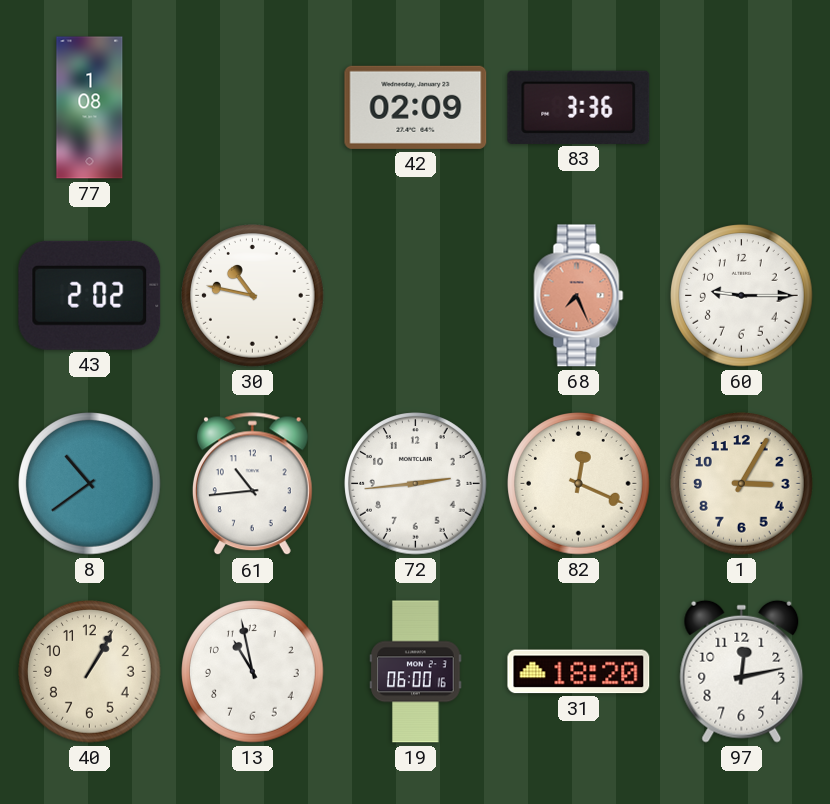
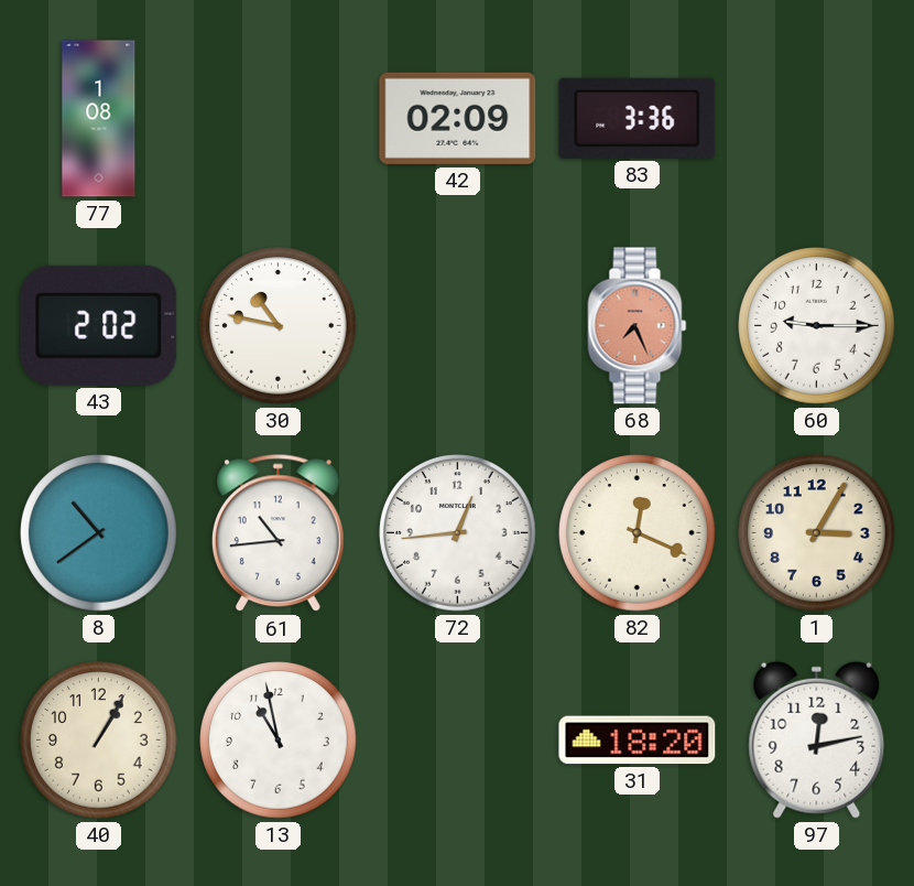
72: 2:44 -> 12:44
19: 06:00 -> none
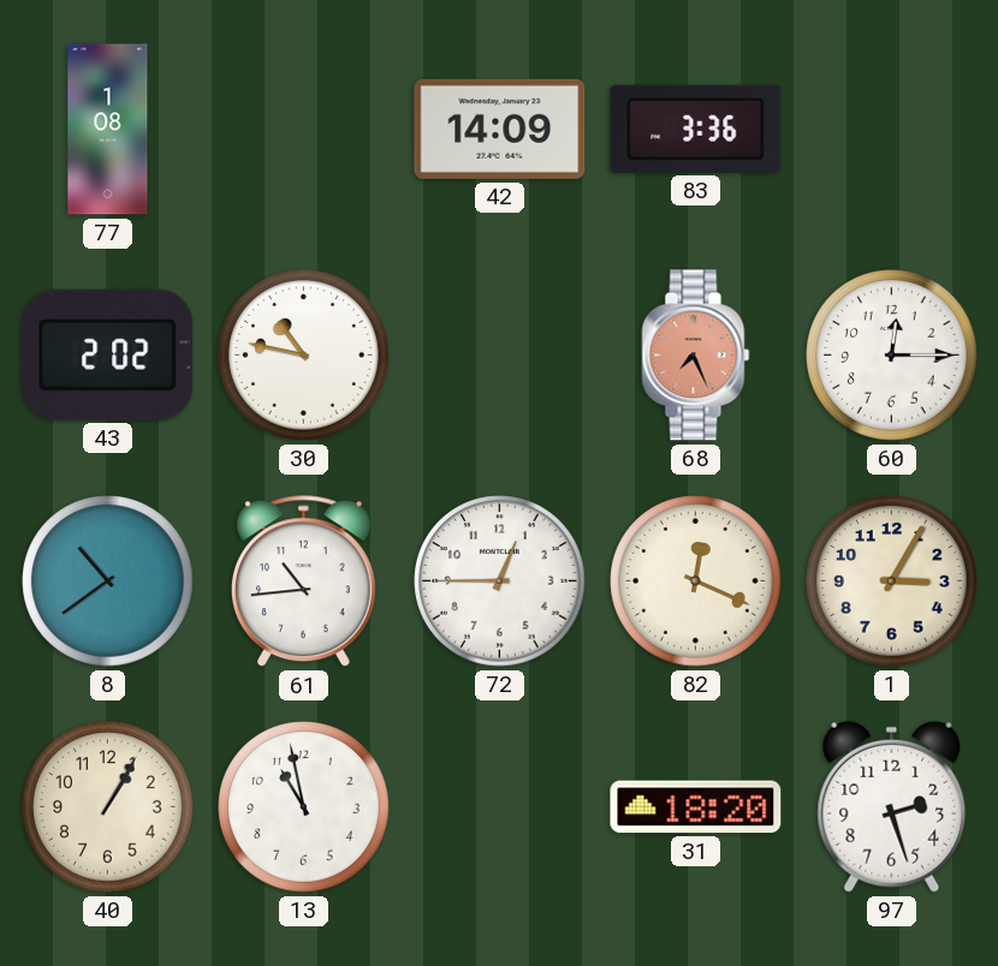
42: 02:09 -> 14:09
60: 9:15 -> 12:15
72: 12:44 -> 12:45
97: 12:13 -> 2:27
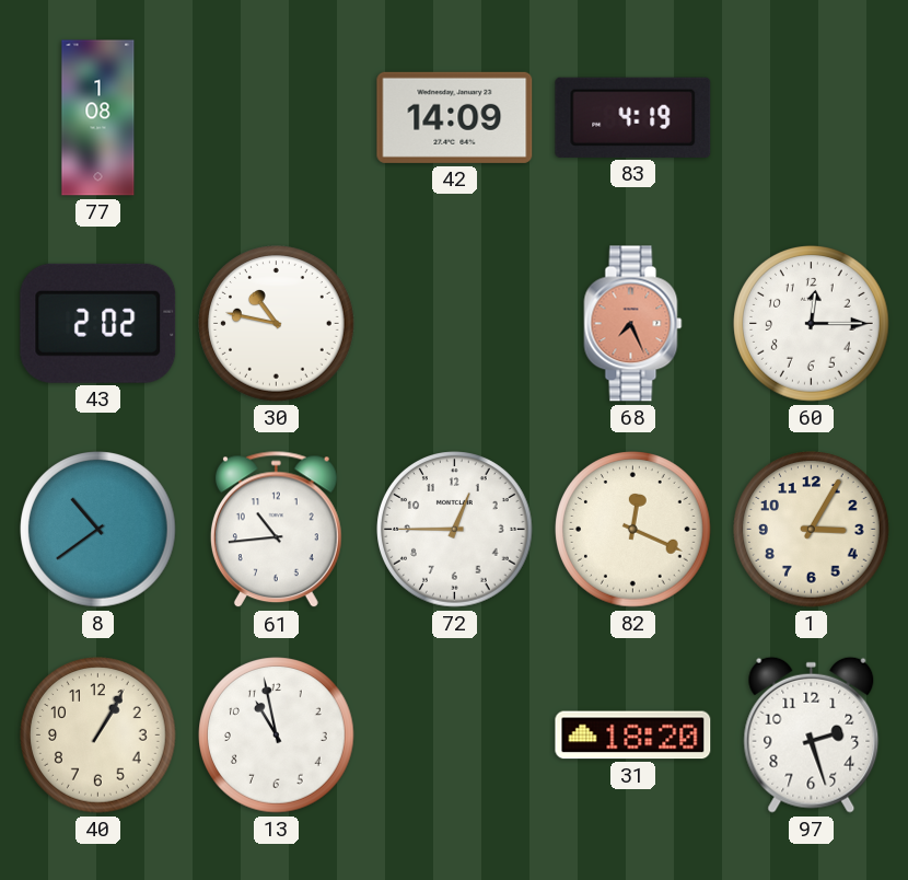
83: 3:36 -> 4:19
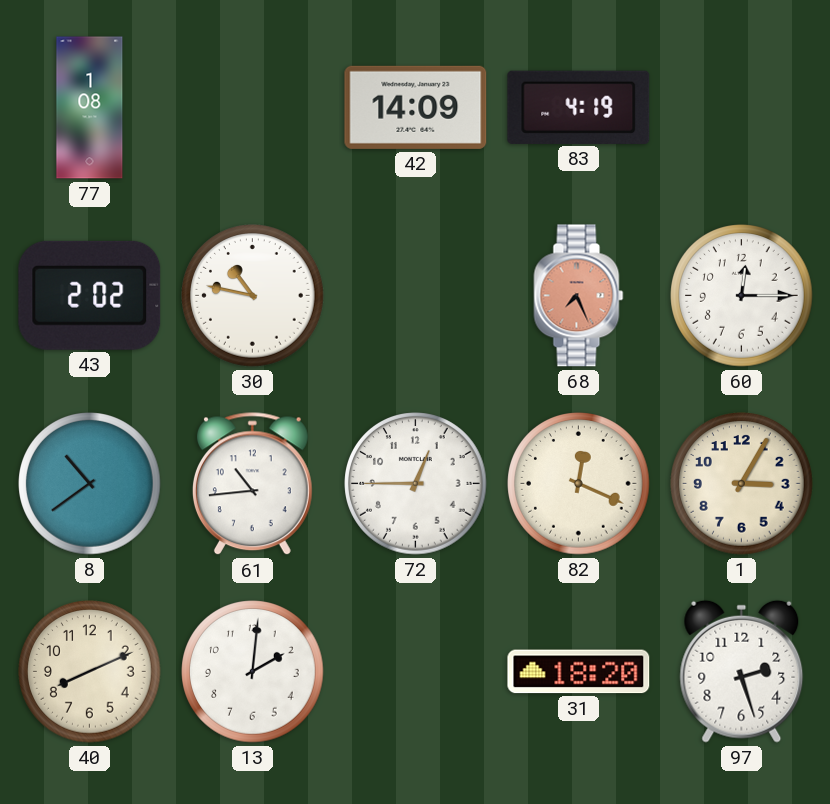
40: 1:05 -> 8:11
13: 10:58 -> 2:01
